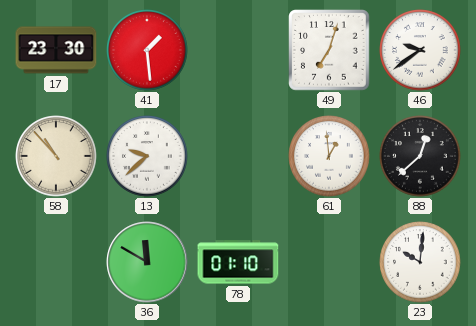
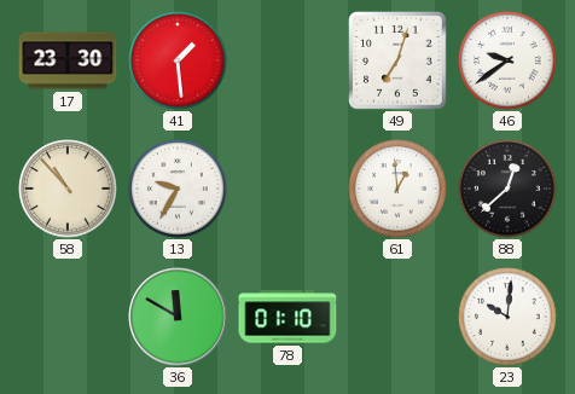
13: 9:38 -> 9:35
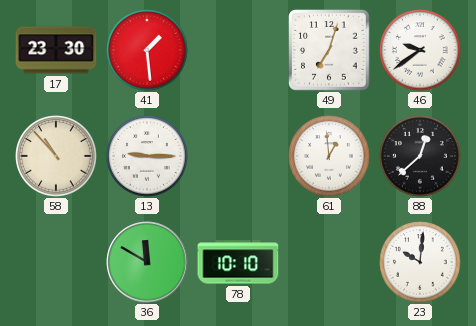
13: 9:35 -> 9:15
78: 01:10 -> 10:10
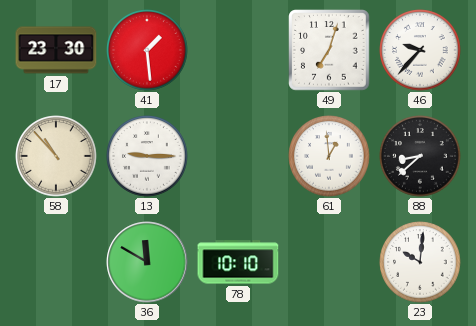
46: 9:39 -> 9:37
88: 12:38 -> 8:38
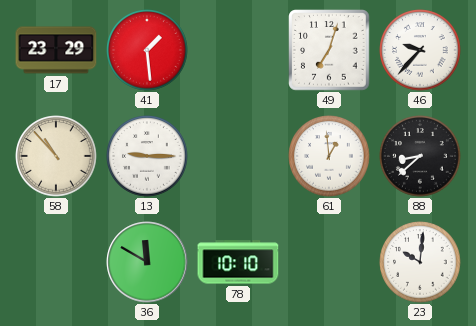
17: 23:30 -> 23:29
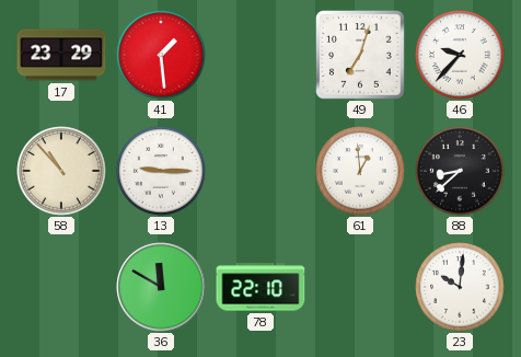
78: 10:10 -> 22:10
